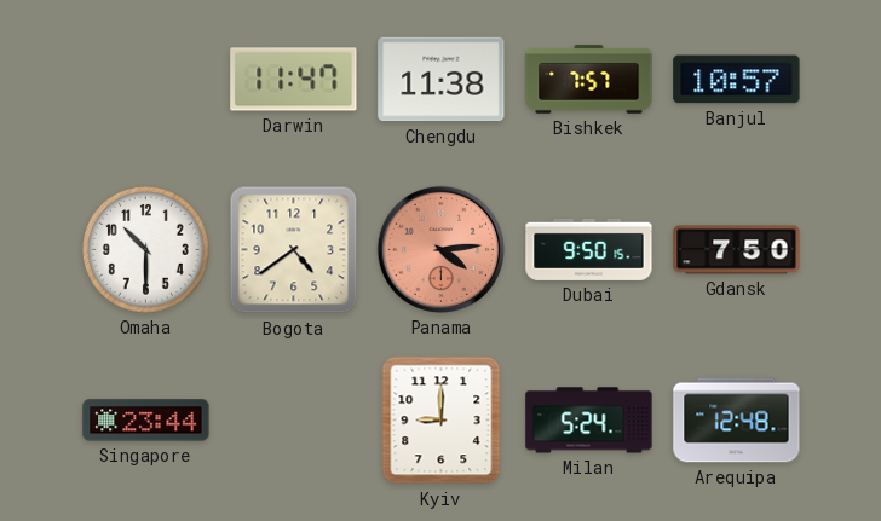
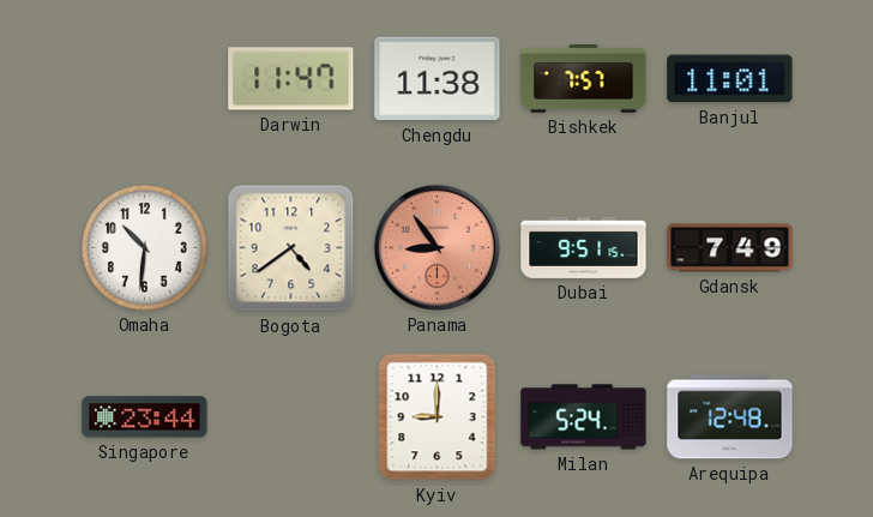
Banjul: 10:57 -> 11:01
Omaha: 10:30 -> 10:31
Panama: 4:14 -> 8:54
Dubai: 9:50 -> 9:51
Gdansk: 7:50 -> 7:49
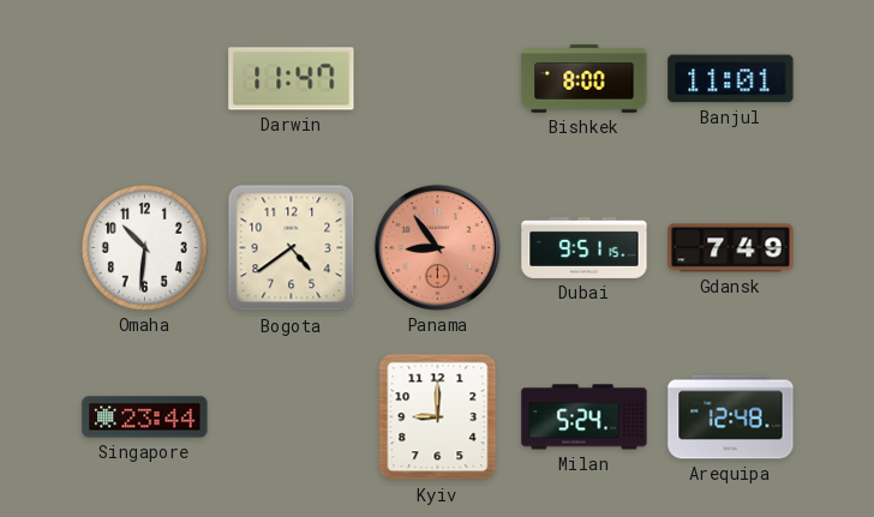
Chengdu: 11:38 -> none
Bishkek: 7:57 -> 8:00
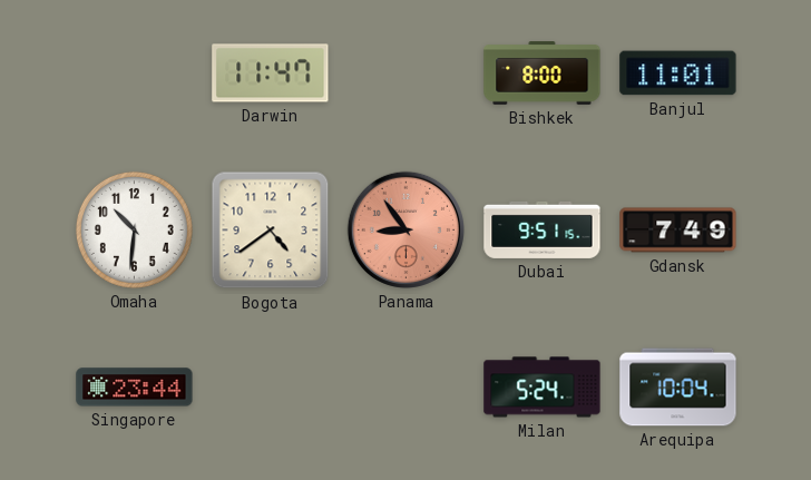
Kyiv: 9:00 -> none
Arequipa: 12:48 -> 10:04
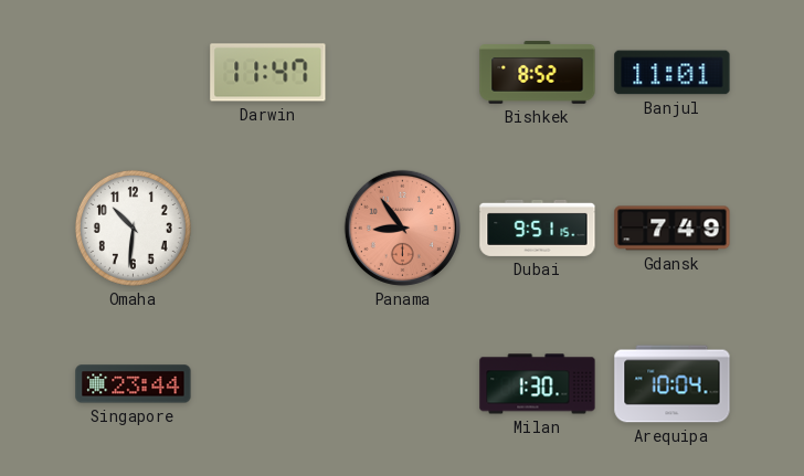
Bishkek: 8:00 -> 8:52
Bogota: 4:39 -> none
Milan: 5:24 -> 1:30
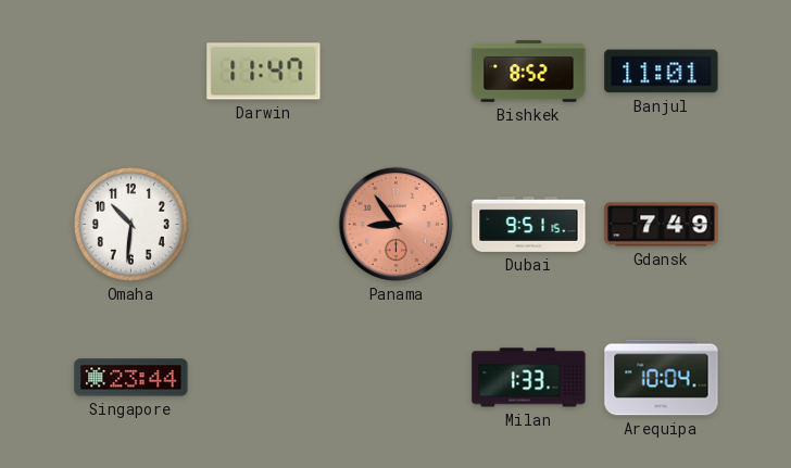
Milan: 1:30 -> 1:33
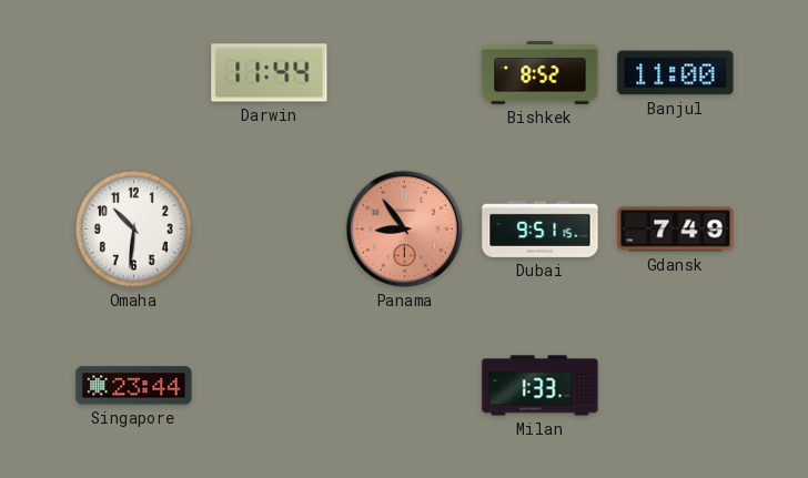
Darwin: 11:47 -> 11:44
Banjul: 11:01 -> 11:00
Arequipa: 10:04 -> none
